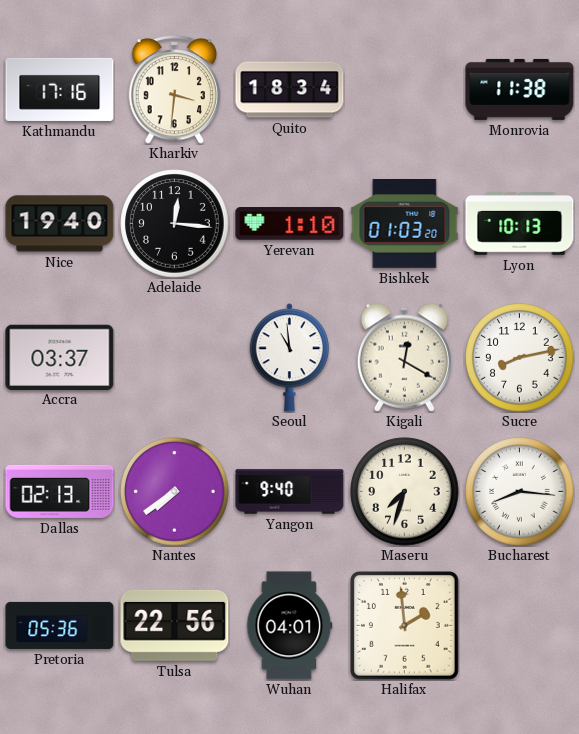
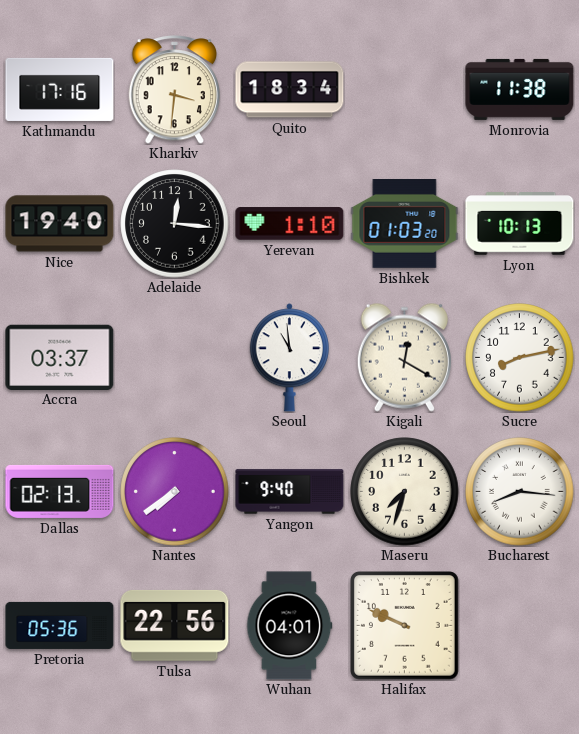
Halifax: 1:59 -> 9:49
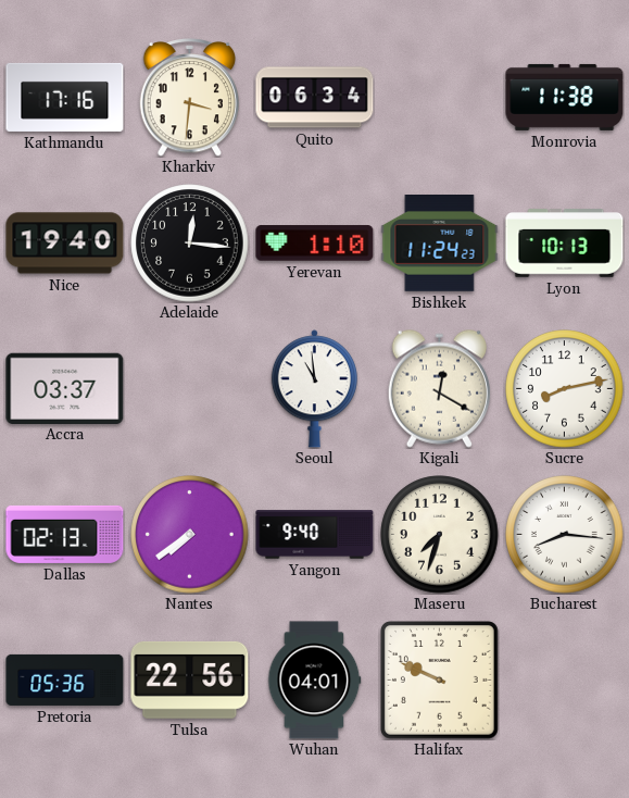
Quito: 18:34 -> 06:34
Bishkek: 01:03 -> 11:24
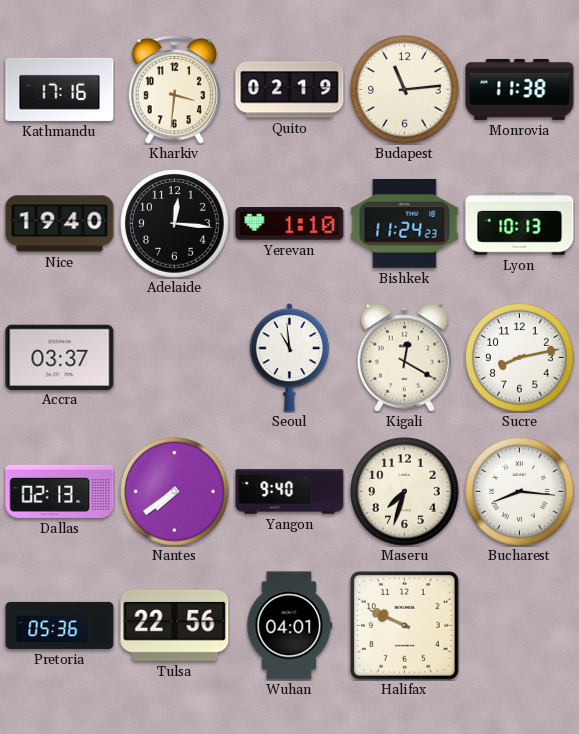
Quito: 06:34 -> 02:19
Budapest: none -> 11:14
